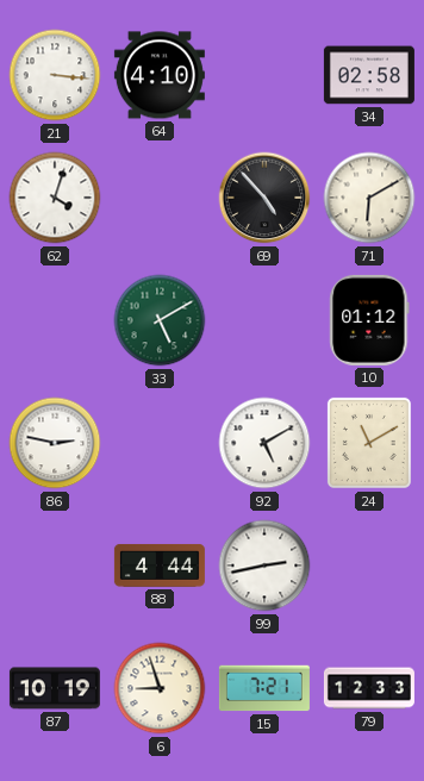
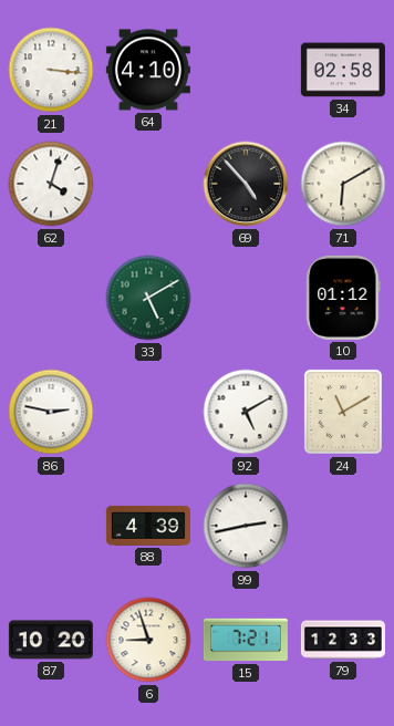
88: 4:44 -> 4:39
87: 10:19 -> 10:20
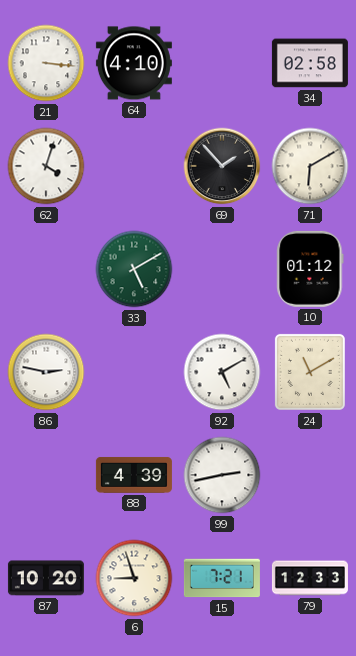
69: 4:53 -> 1:53
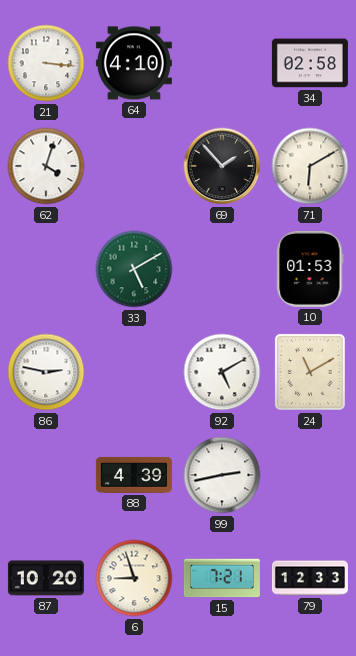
10: 01:12 -> 01:53
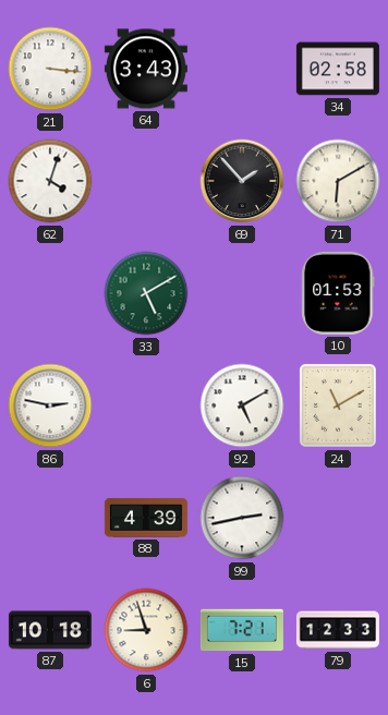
64: 4:10 -> 3:43
87: 10:20 -> 10:18
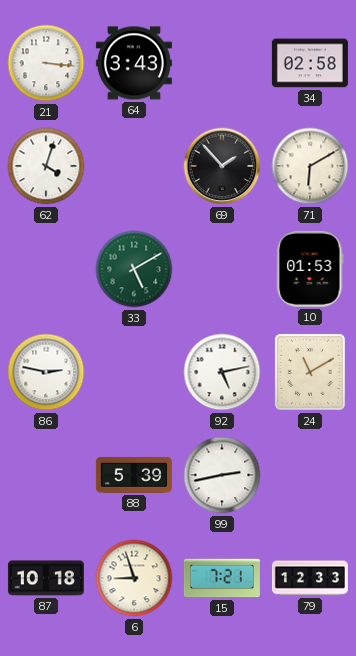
92: 5:10 -> 5:13
88: 4:39 -> 5:39
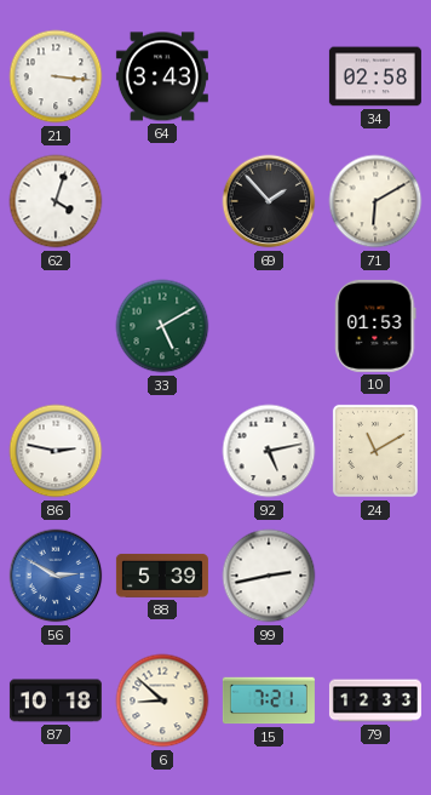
56: none -> 2:50
6: 8:57 -> 8:52
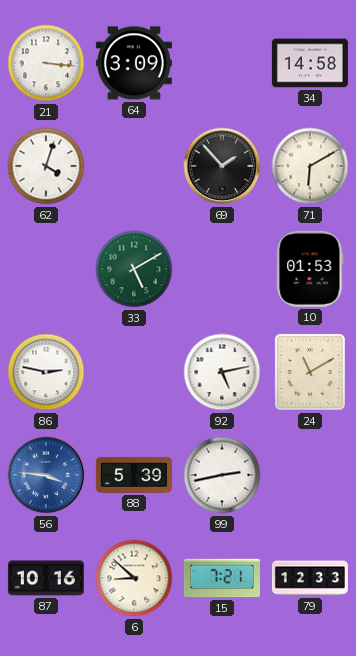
64: 3:43 -> 3:09
34: 02:58 -> 14:58
56: 2:50 -> 3:46
87: 10:18 -> 10:16
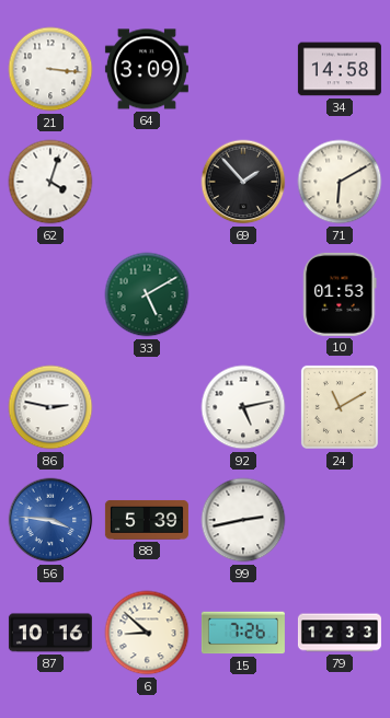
15: 7:21 -> 7:26
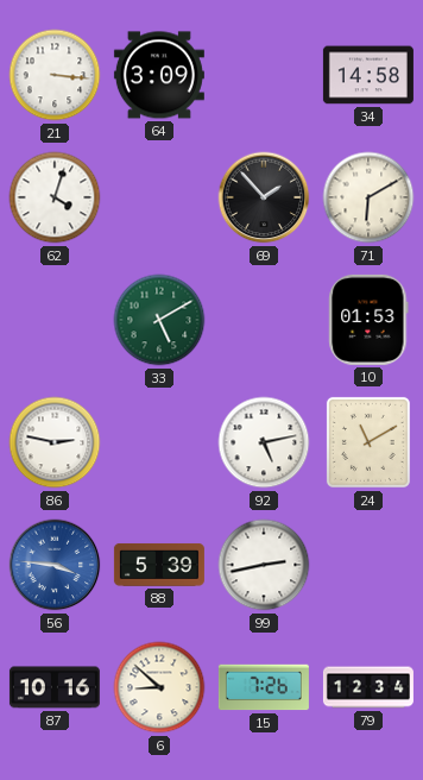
79: 12:33 -> 12:34
